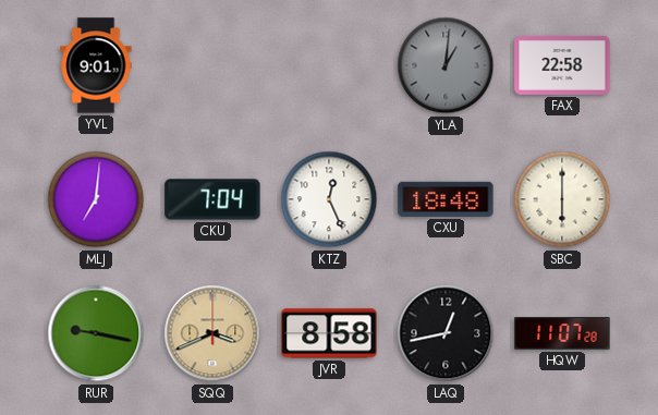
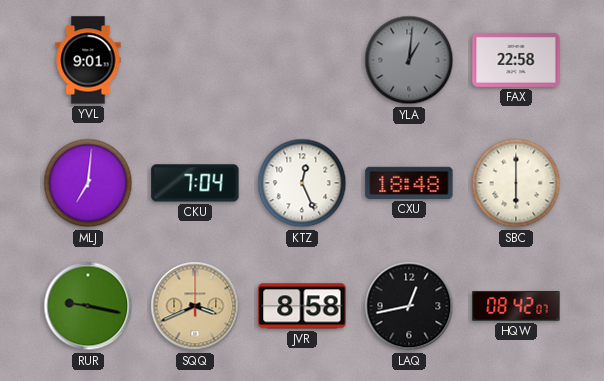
HQW: 11:07 -> 08:42
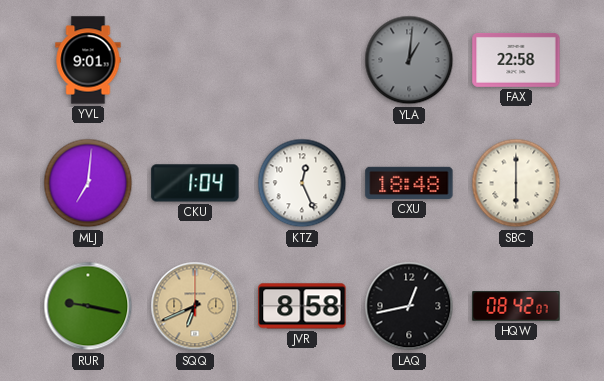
CKU: 7:04 -> 1:04
SQQ: 3:41 -> 6:41
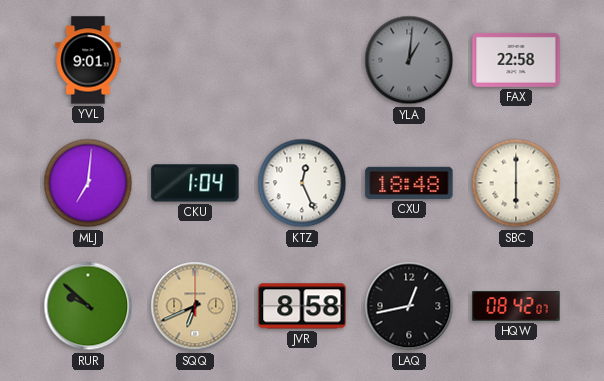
RUR: 9:17 -> 9:52
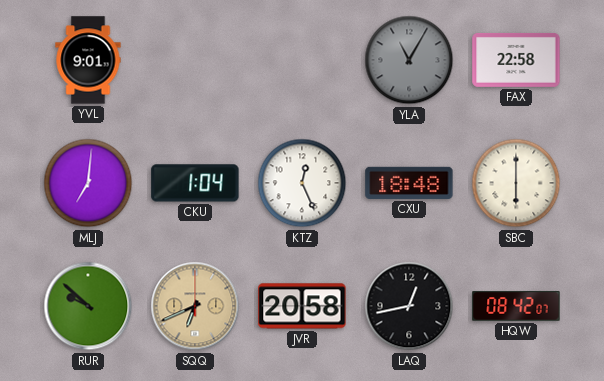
YLA: 1:01 -> 11:05
JVR: 8:58 -> 20:58
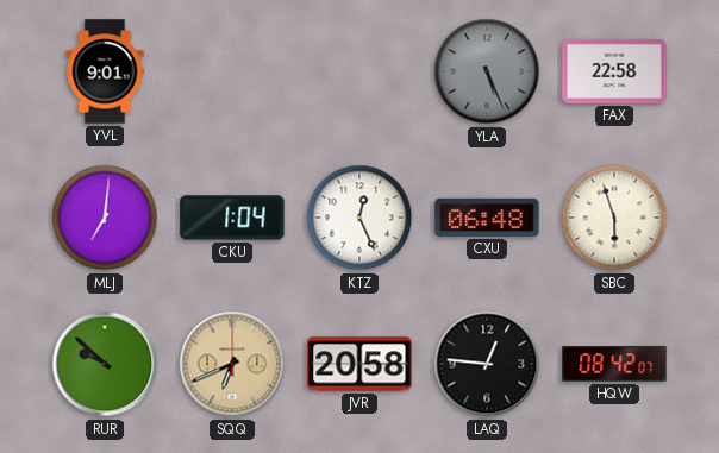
YLA: 11:05 -> 5:26
CXU: 18:48 -> 06:48
SBC: 6:00 -> 5:57
LAQ: 12:43 -> 12:46
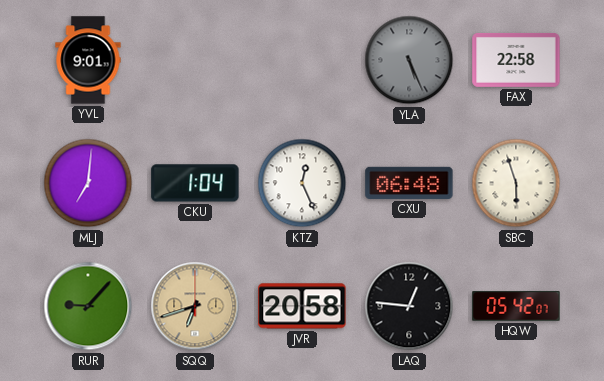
RUR: 9:52 -> 9:07
SQQ: 6:41 -> 6:42
HQW: 08:42 -> 05:42
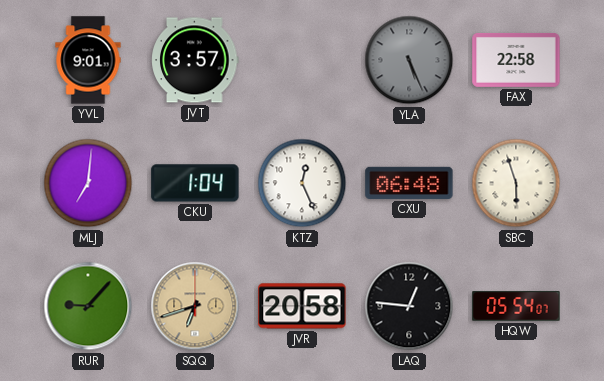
JVT: none -> 3:57
HQW: 05:42 -> 05:54
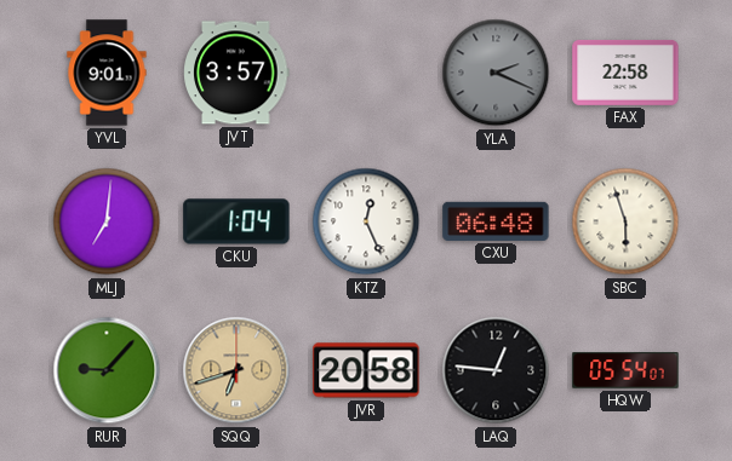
YLA: 5:26 -> 2:19
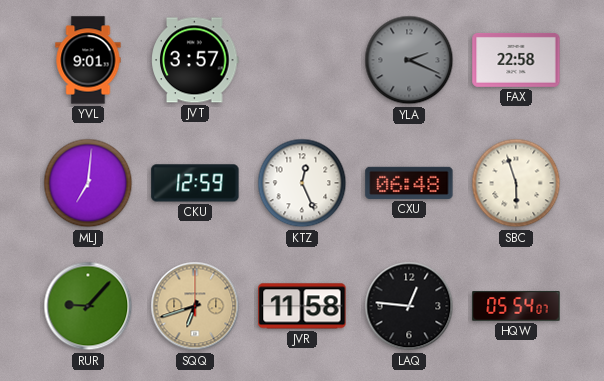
CKU: 1:04 -> 12:59
JVR: 20:58 -> 11:58
